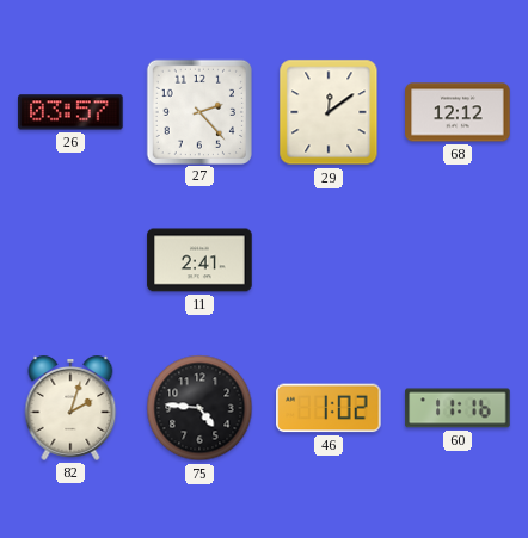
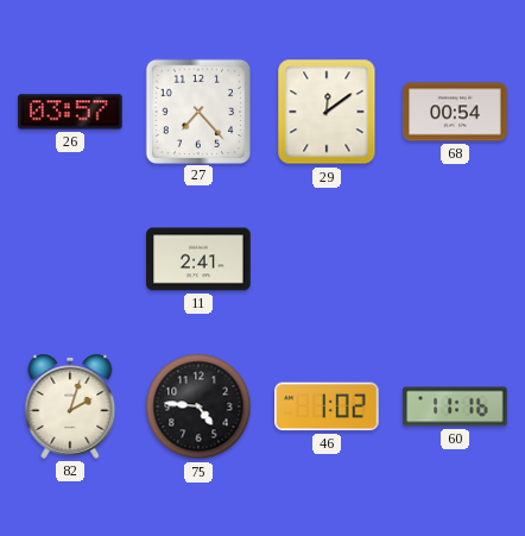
27: 2:23 -> 7:23
68: 12:12 -> 00:54
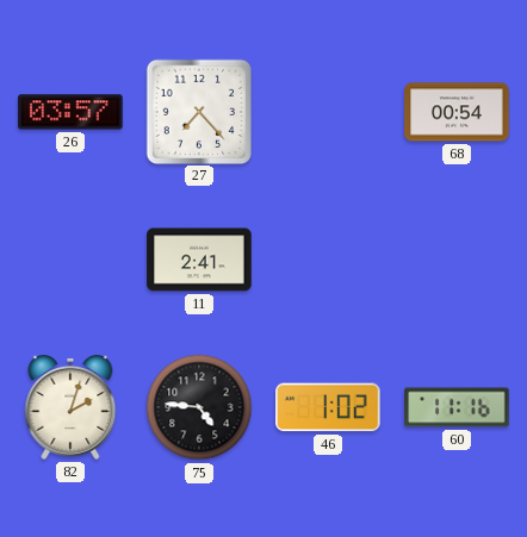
29: 12:09 -> none
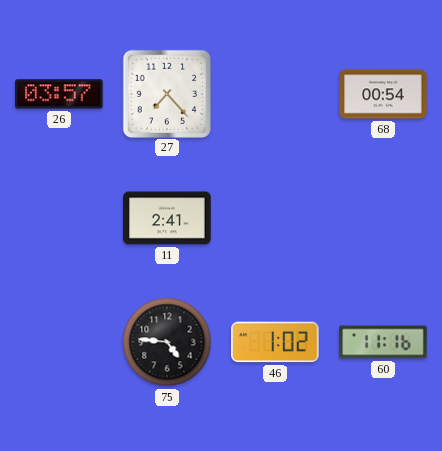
82: 2:03 -> none
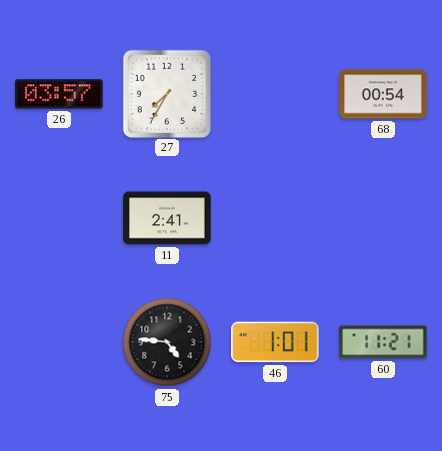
27: 7:23 -> 7:35
46: 1:02 -> 1:01
60: 11:16 -> 11:21
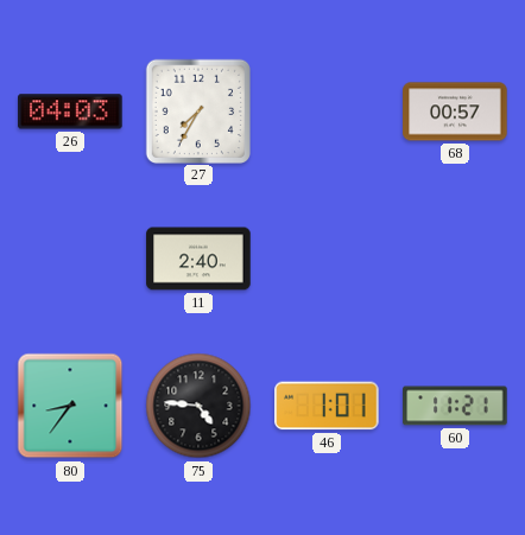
26: 03:57 -> 04:03
68: 00:54 -> 00:57
11: 2:41 -> 2:40
80: none -> 8:36
